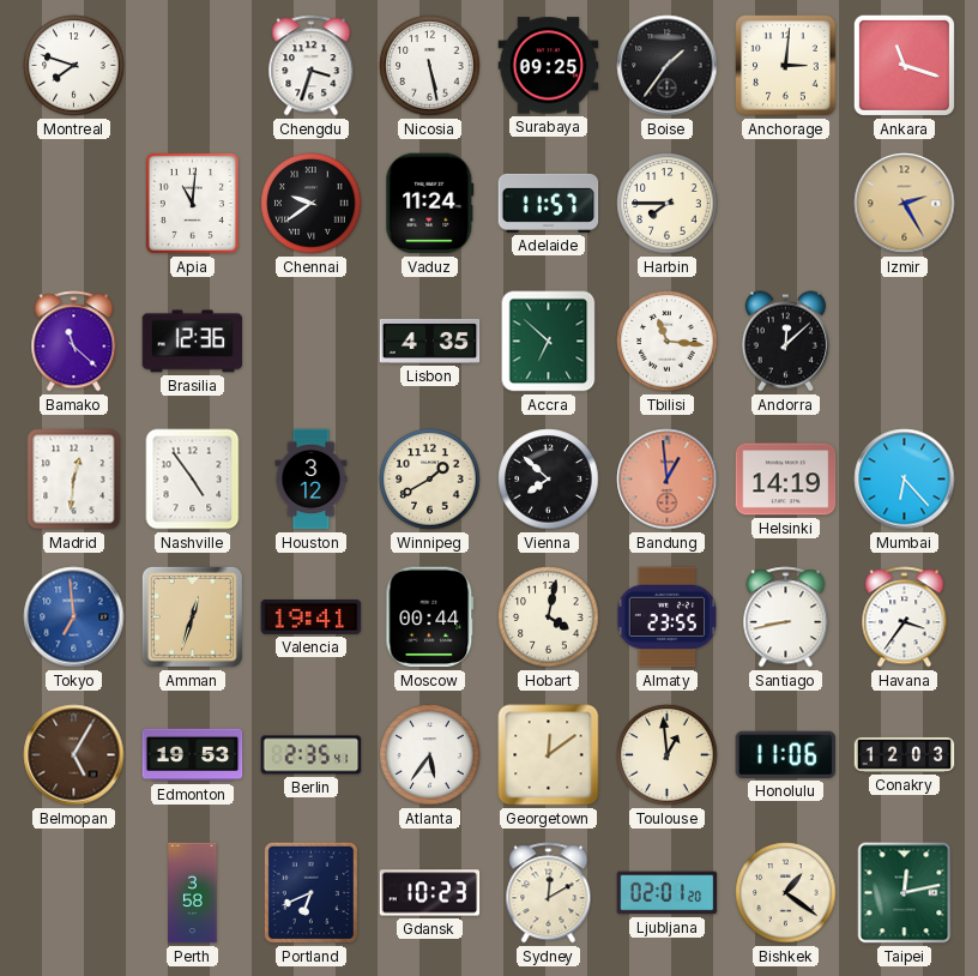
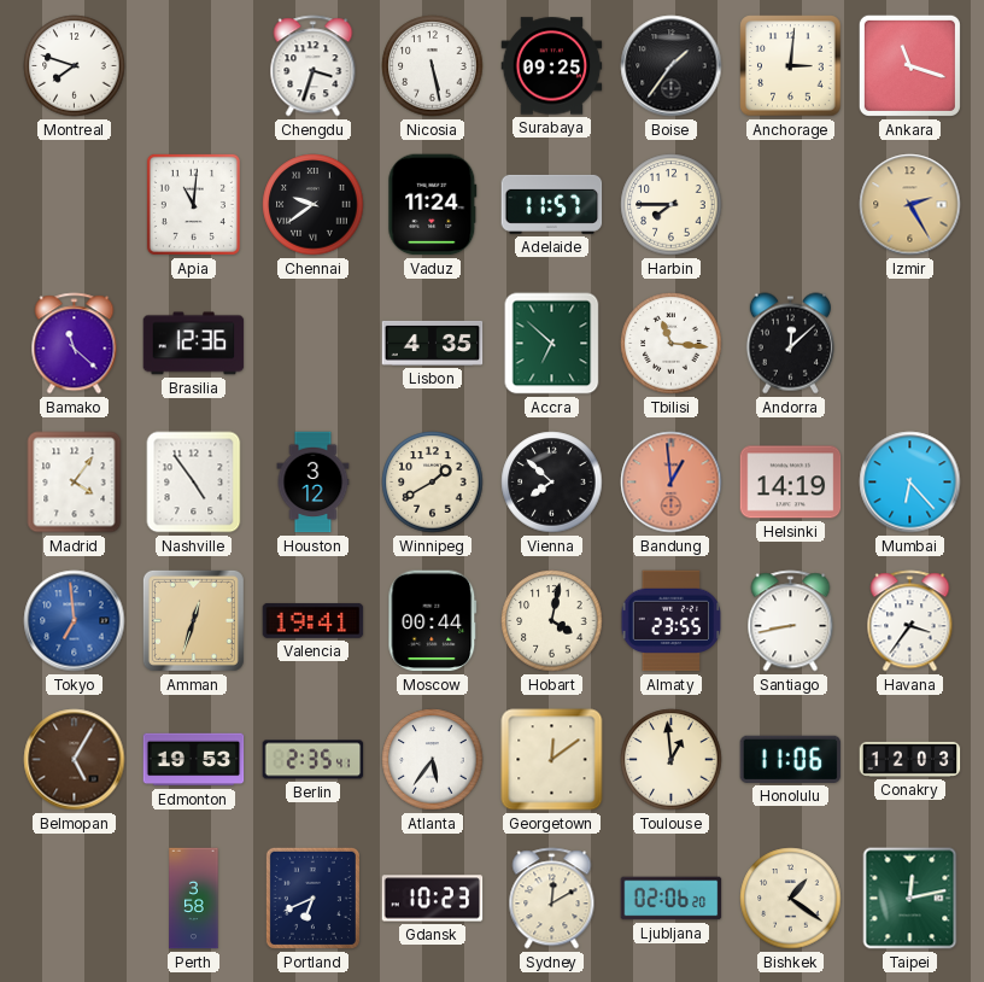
Madrid: 12:31 -> 4:06
Ljubljana: 02:01 -> 02:06
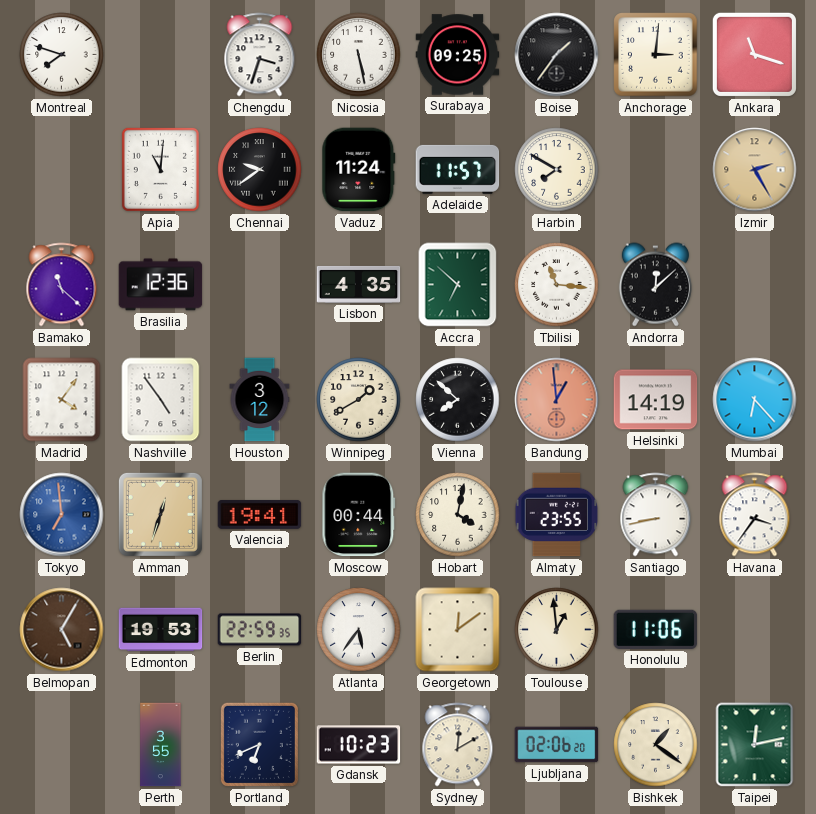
Harbin: 7:45 -> 7:50
Berlin: 2:35 -> 22:59
Conakry: 12:03 -> none
Perth: 3:58 -> 3:55
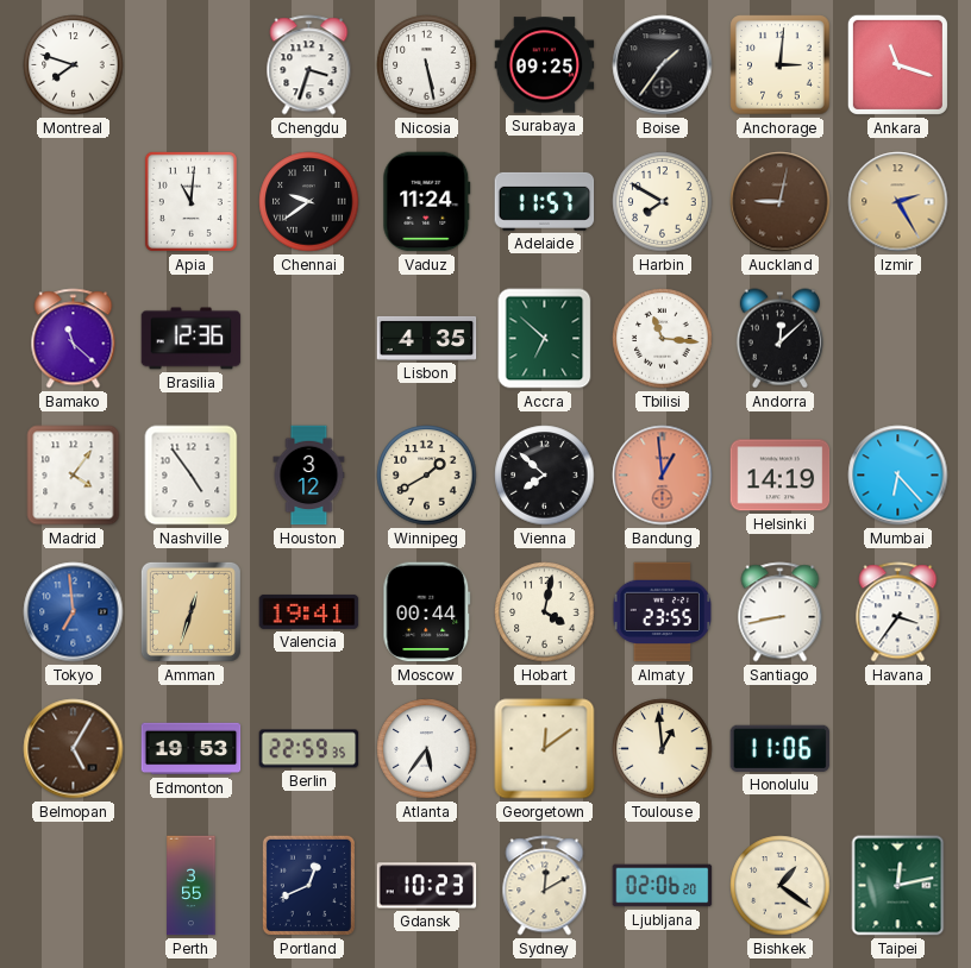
Auckland: none -> 9:02
Portland: 6:41 -> 12:41
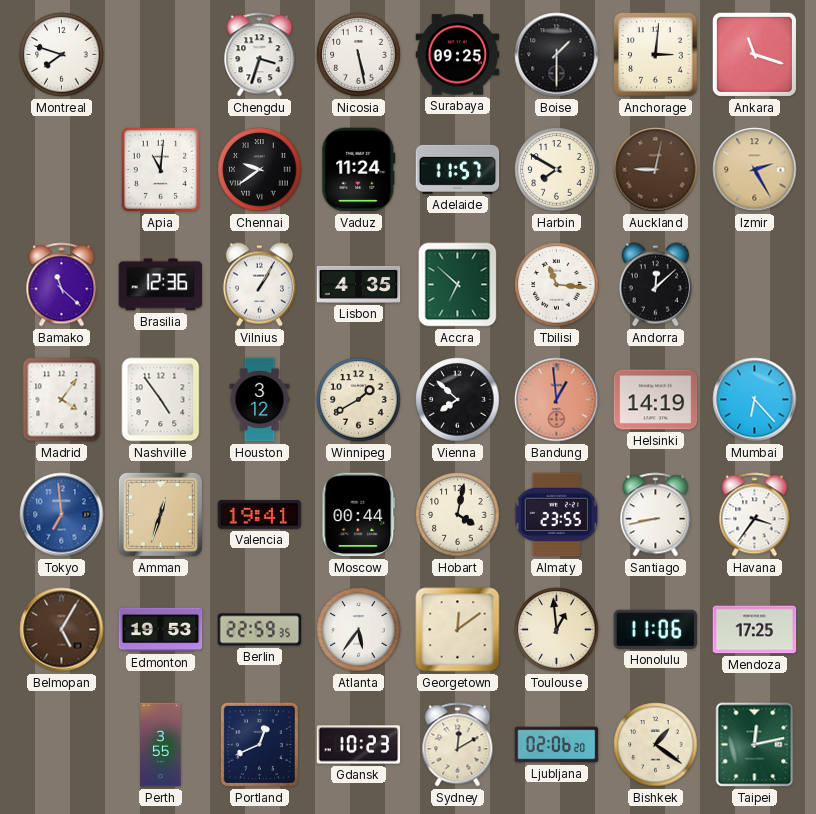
Boise: 1:36 -> 1:30
Vilnius: none -> 1:05
Mendoza: none -> 17:25
